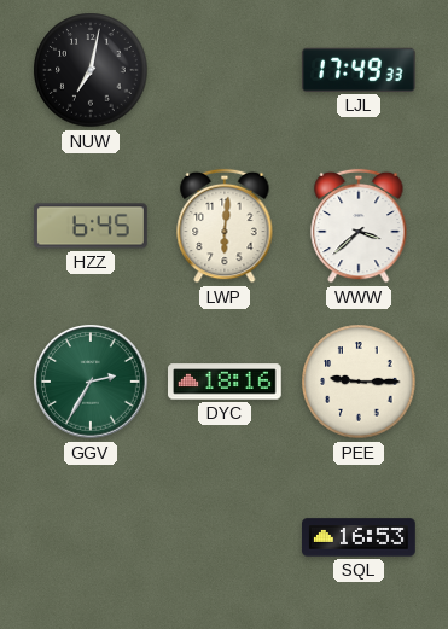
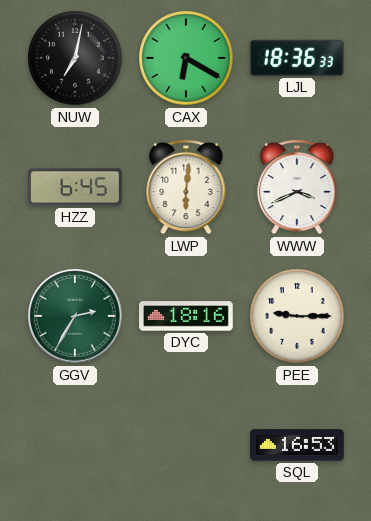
CAX: none -> 6:20
LJL: 17:49 -> 18:36
WWW: 3:38 -> 3:41
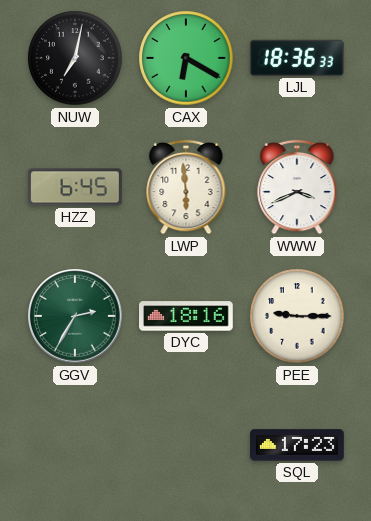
LWP: 6:01 -> 5:59
SQL: 16:53 -> 17:23
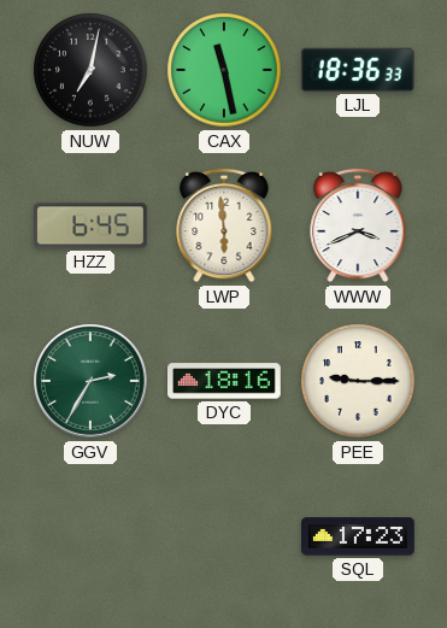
CAX: 6:20 -> 11:28
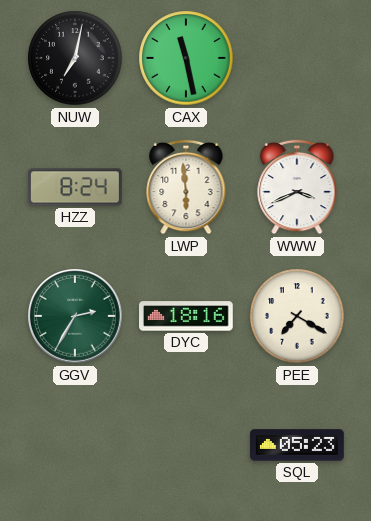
LJL: 18:36 -> none
HZZ: 6:45 -> 8:24
PEE: 9:15 -> 7:20
SQL: 17:23 -> 05:23
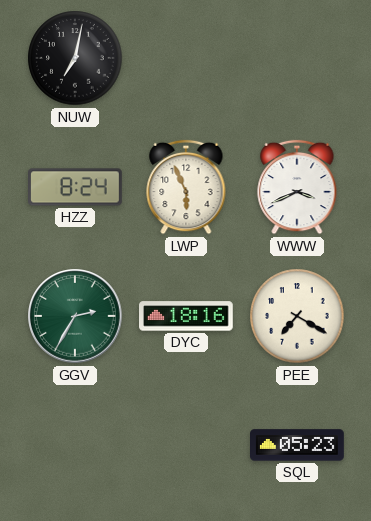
CAX: 11:28 -> none
LWP: 5:59 -> 5:56
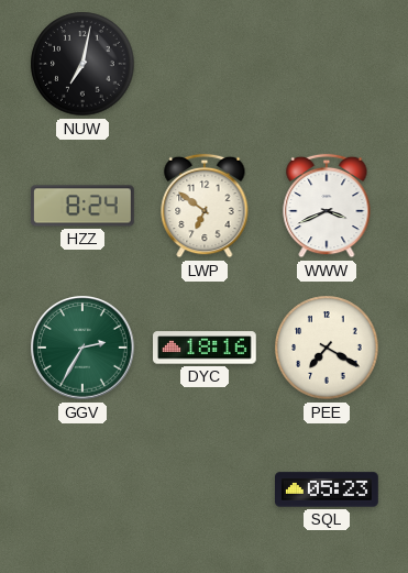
LWP: 5:56 -> 6:51
